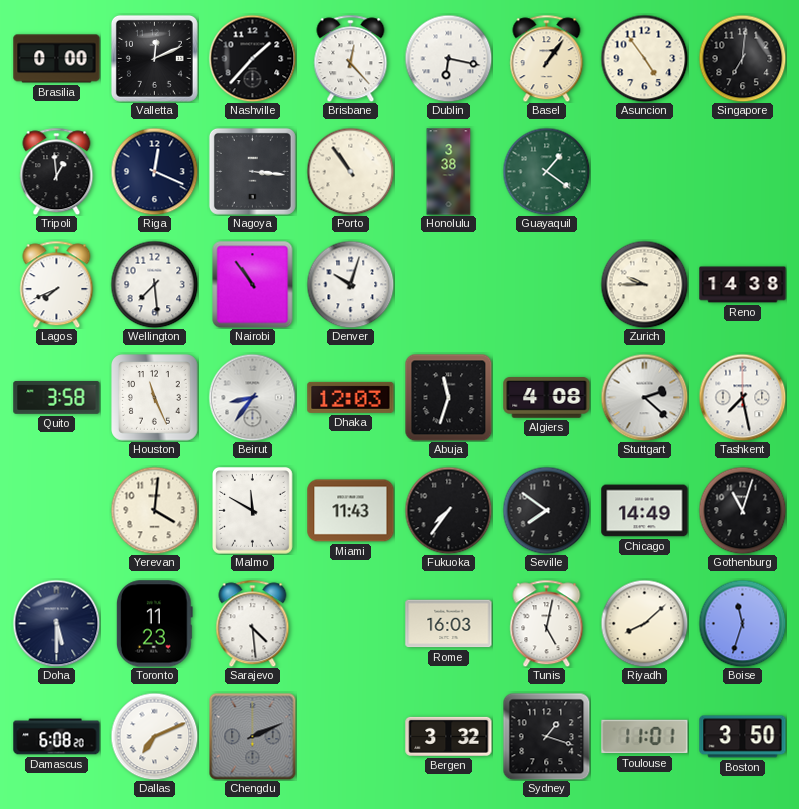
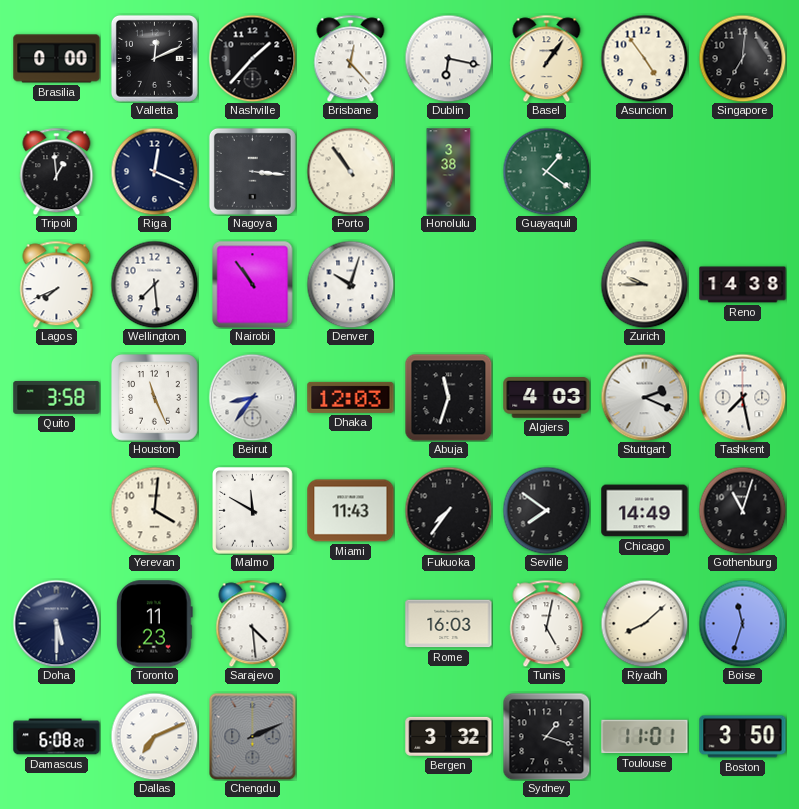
Algiers: 4:08 -> 4:03
Stuttgart: 2:22 -> 2:19
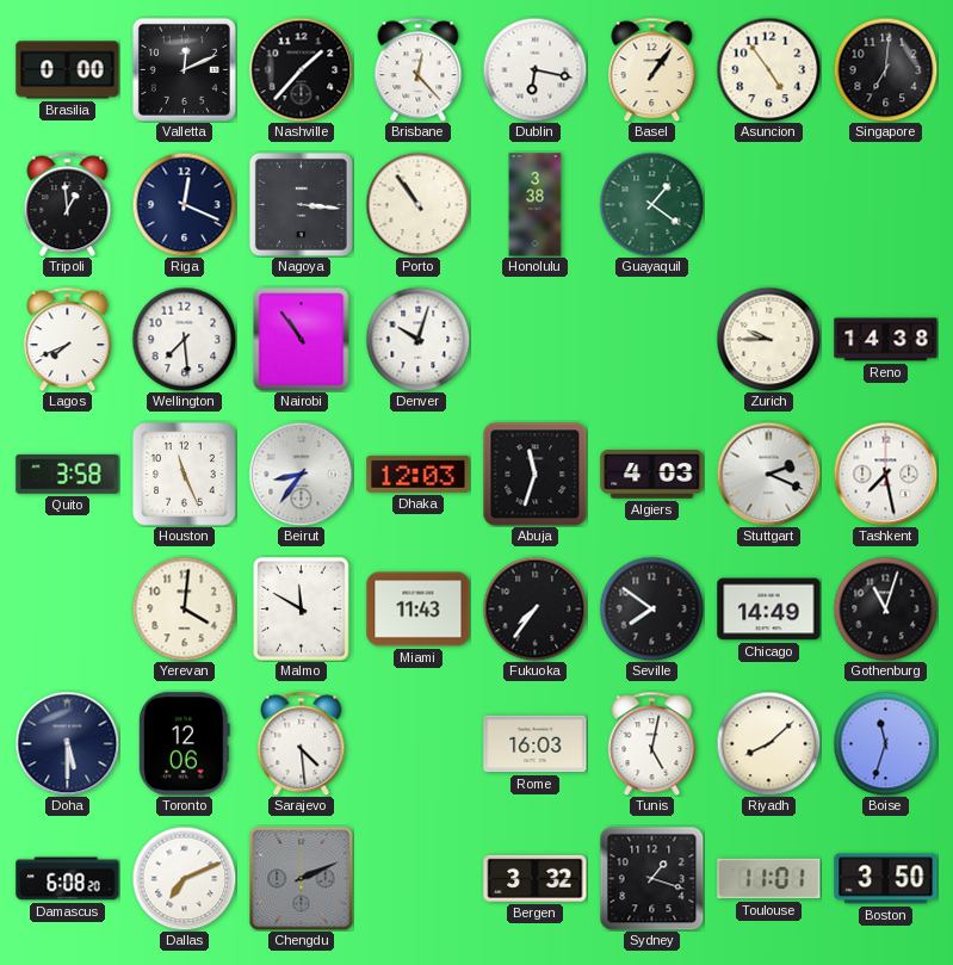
Toronto: 11:23 -> 12:06
